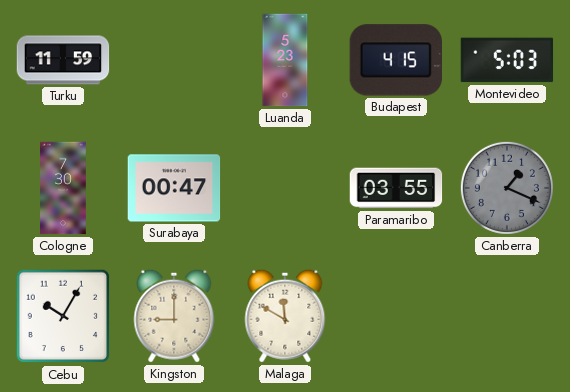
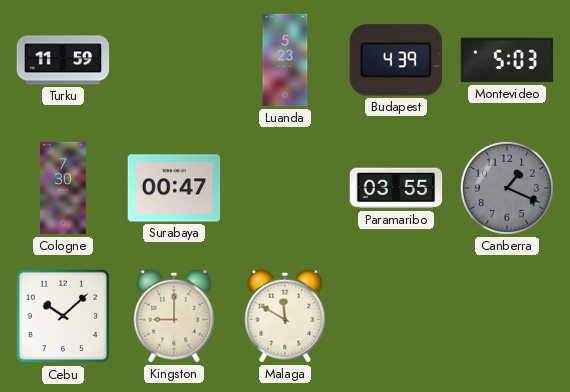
Budapest: 4:15 -> 4:39
Cebu: 10:05 -> 10:08
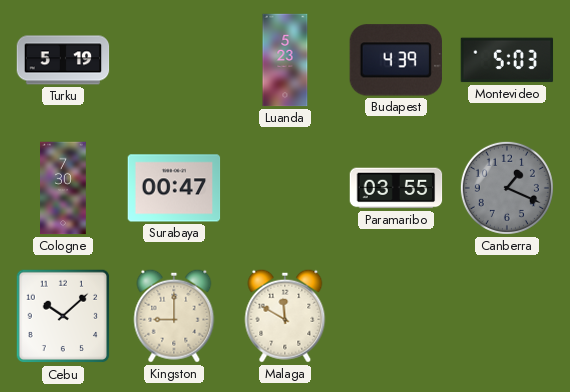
Turku: 11:59 -> 5:19
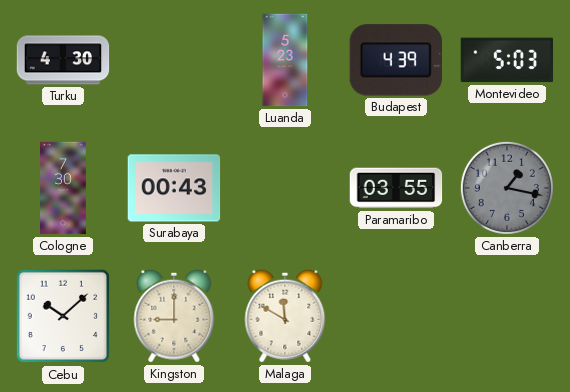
Turku: 5:19 -> 4:30
Surabaya: 00:47 -> 00:43
Canberra: 1:19 -> 1:17
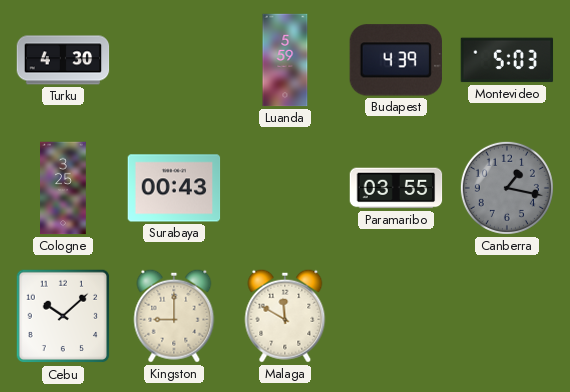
Luanda: 5:23 -> 5:59
Cologne: 7:30 -> 3:25
